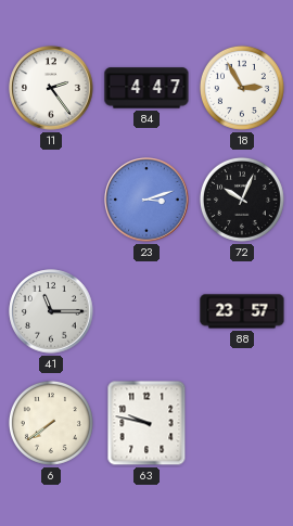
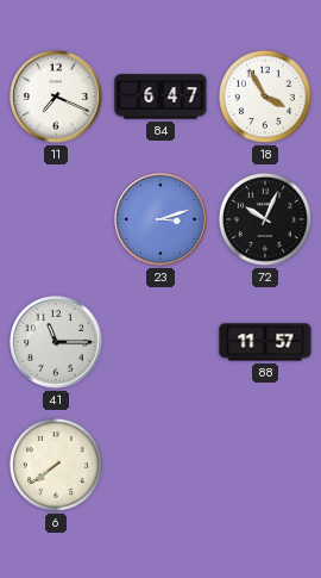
11: 2:24 -> 7:19
84: 4:47 -> 6:47
18: 2:55 -> 3:55
88: 23:57 -> 11:57
63: 9:47 -> none
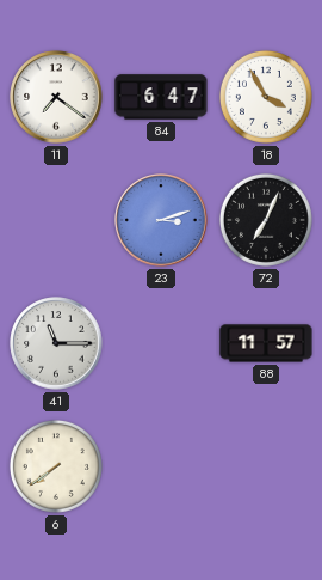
11: 7:19 -> 7:21
72: 10:04 -> 7:04
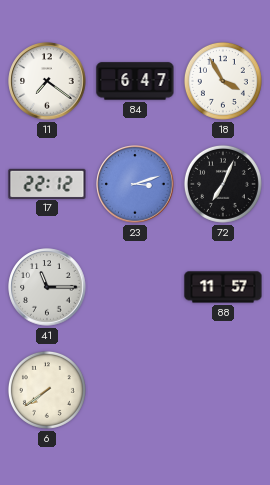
17: none -> 22:12
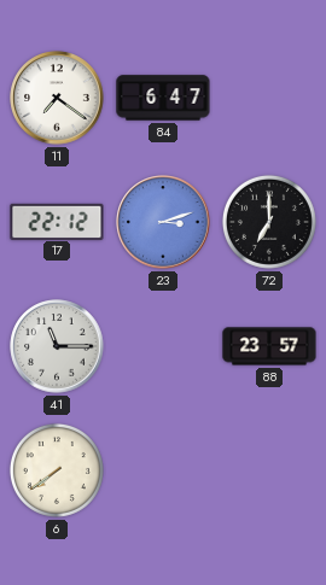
18: 3:55 -> none
72: 7:04 -> 7:00
88: 11:57 -> 23:57
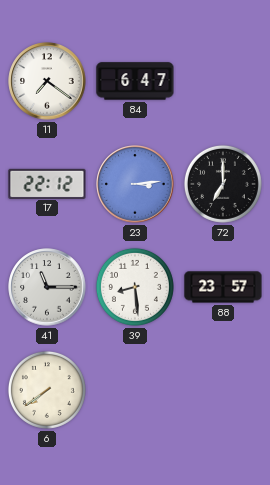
23: 3:12 -> 3:14
39: none -> 8:29
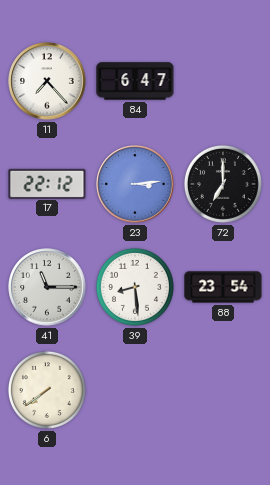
11: 7:21 -> 7:23
88: 23:57 -> 23:54
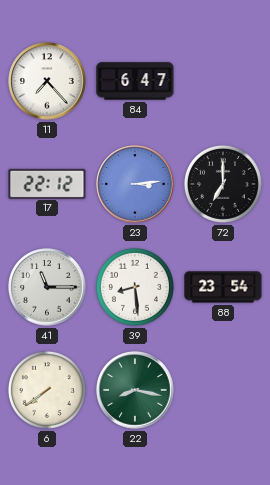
22: none -> 8:17
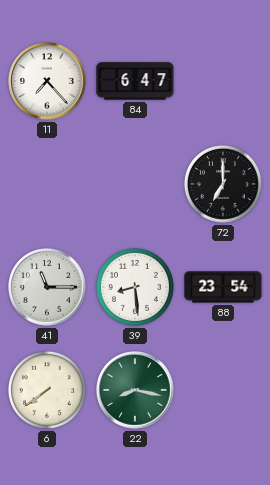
17: 22:12 -> none
23: 3:14 -> none
